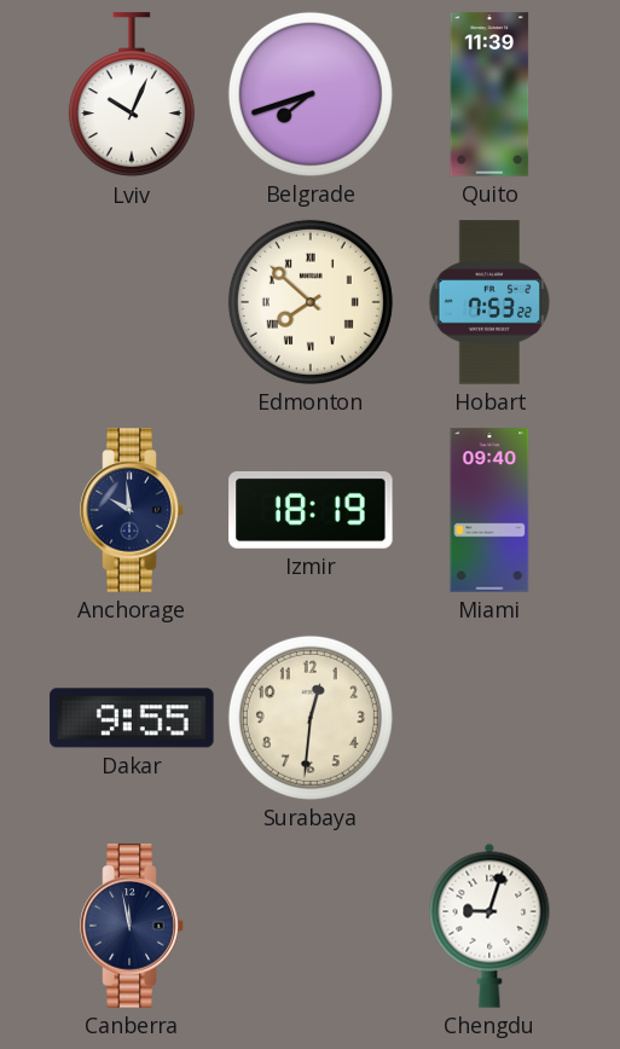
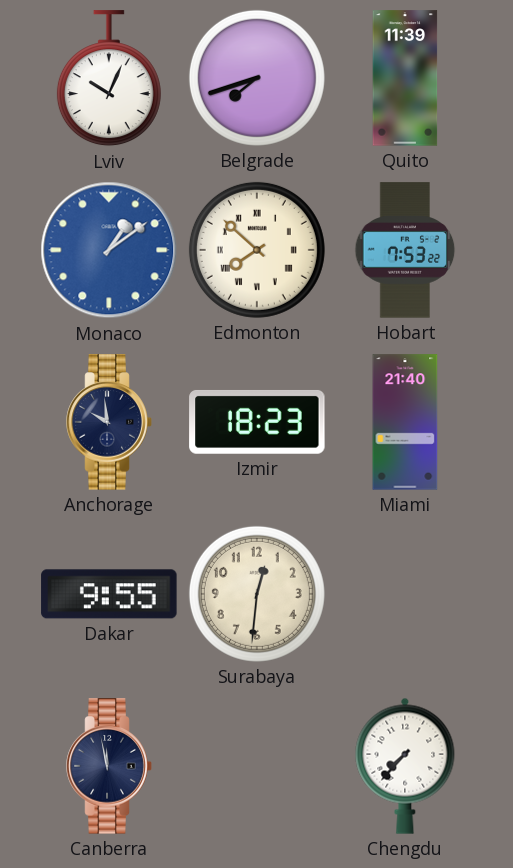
Monaco: none -> 1:09
Izmir: 18:19 -> 18:23
Miami: 09:40 -> 21:40
Chengdu: 9:03 -> 7:37
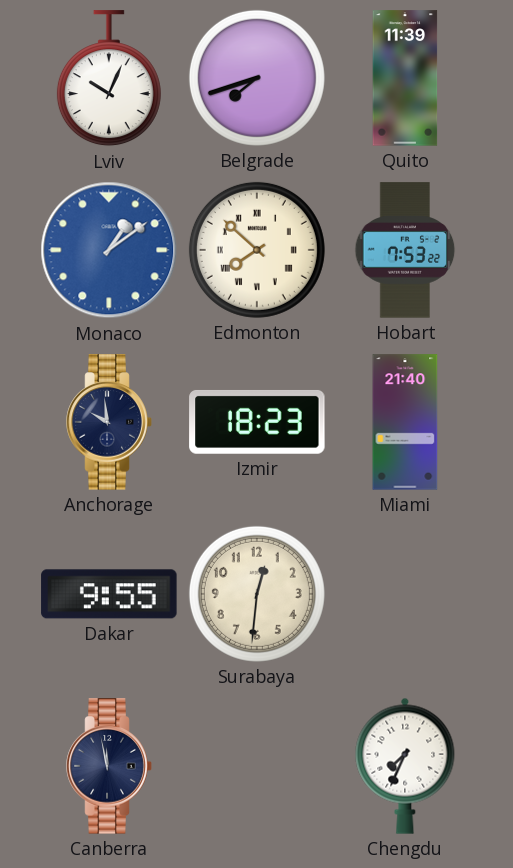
Chengdu: 7:37 -> 7:34
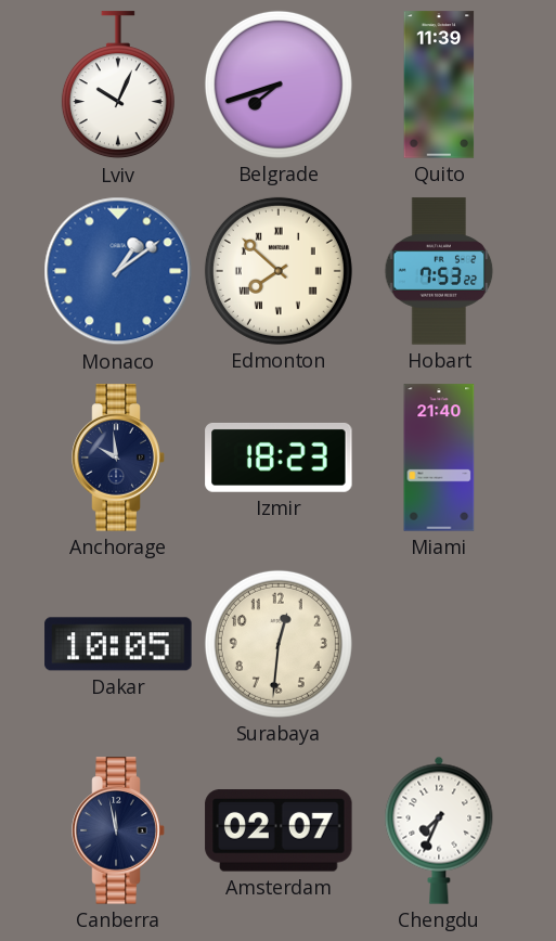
Dakar: 9:55 -> 10:05
Amsterdam: none -> 02:07
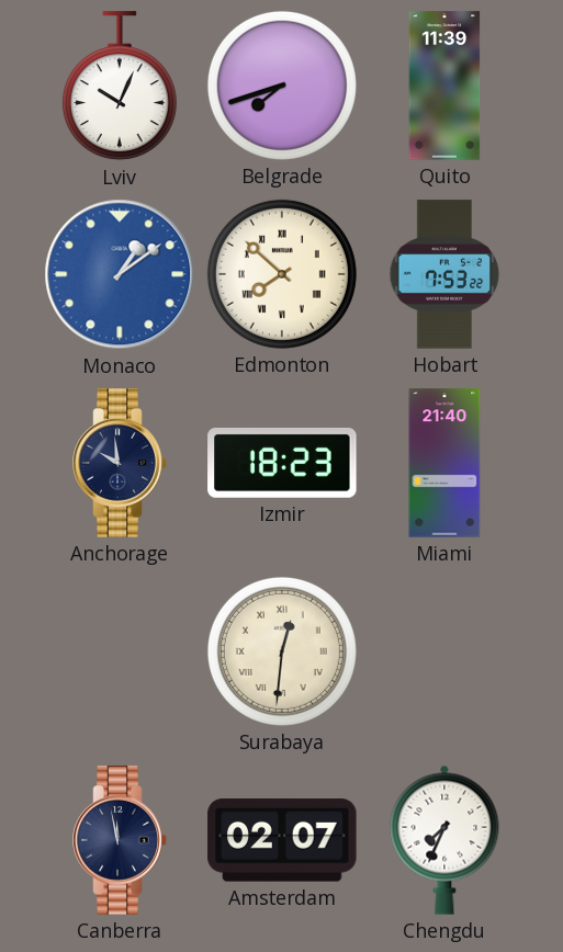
Dakar: 10:05 -> none
Surabaya numerals: Arabic -> Roman
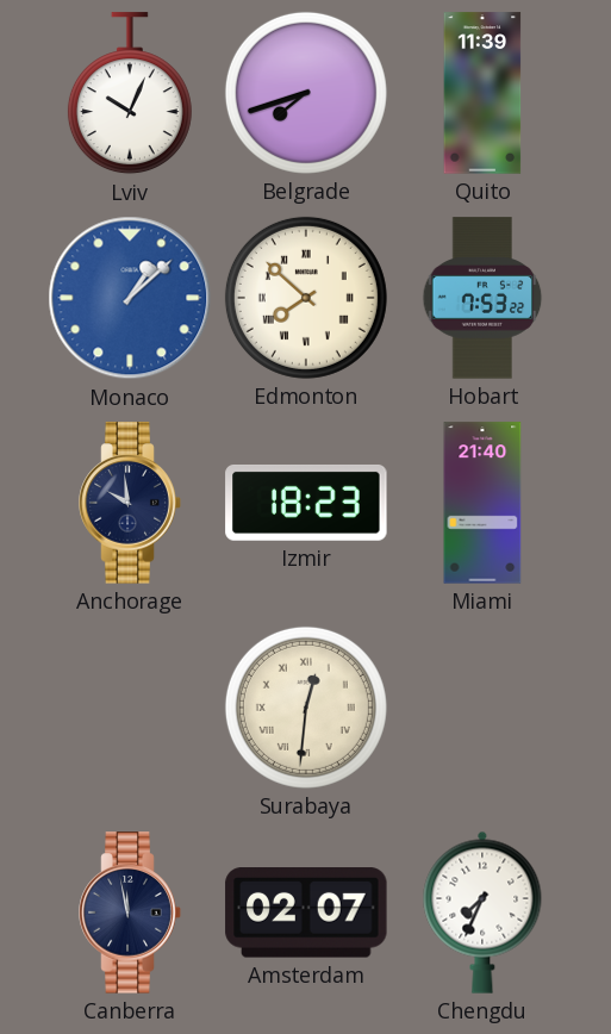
Monaco: 1:09 -> 1:08
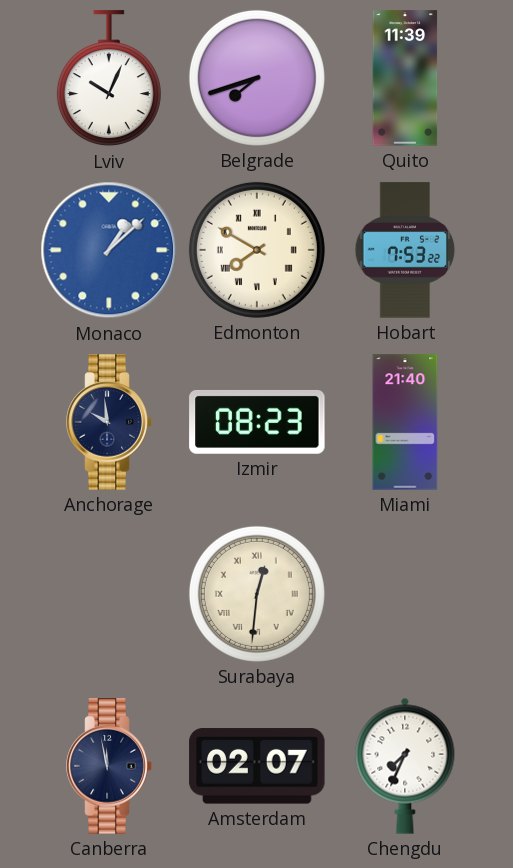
Edmonton: 7:52 -> 7:50
Izmir: 18:23 -> 08:23
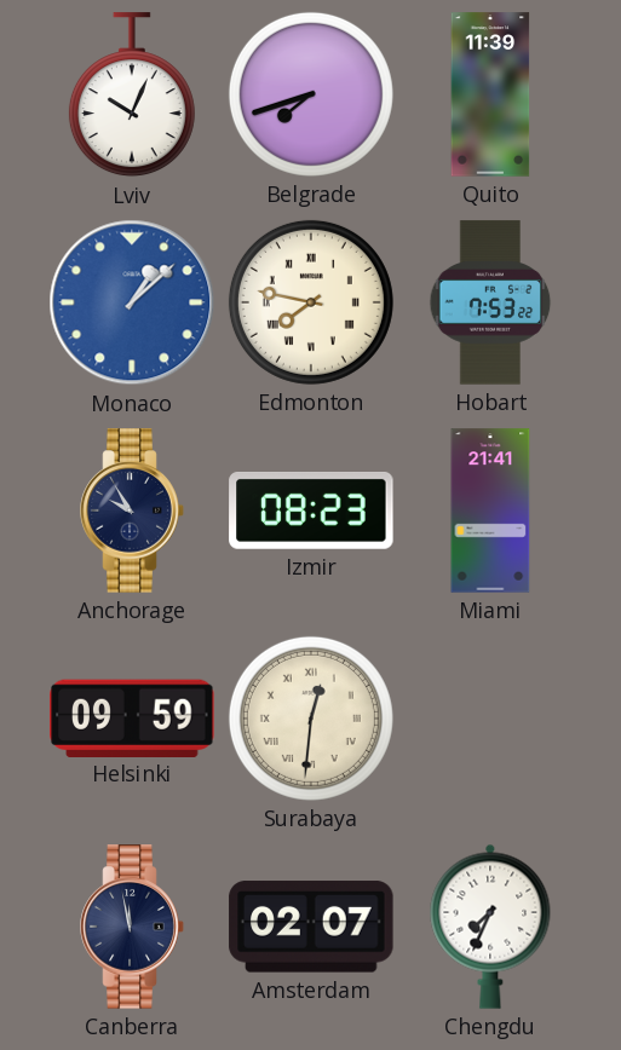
Edmonton: 7:50 -> 7:47
Anchorage: 9:59 -> 9:55
Miami: 21:40 -> 21:41
Helsinki: none -> 09:59
